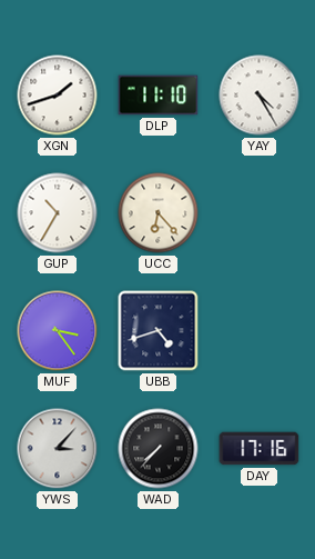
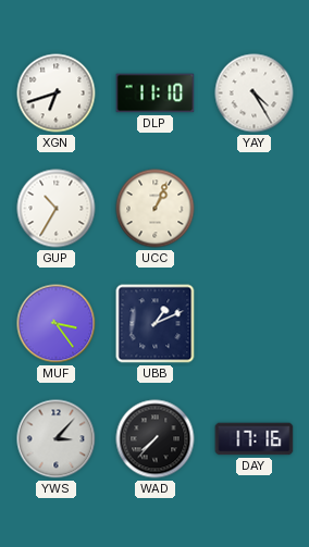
XGN: 1:42 -> 6:42
UCC: 6:23 -> 1:04
UBB: 4:42 -> 1:11
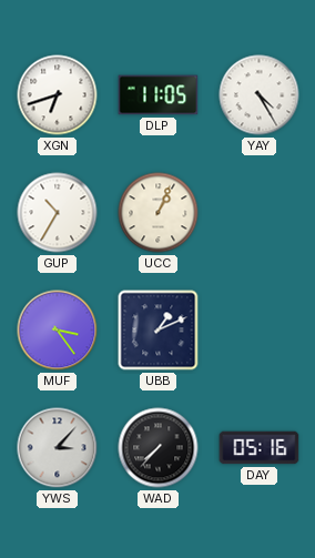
DLP: 11:10 -> 11:05
DAY: 17:16 -> 05:16
